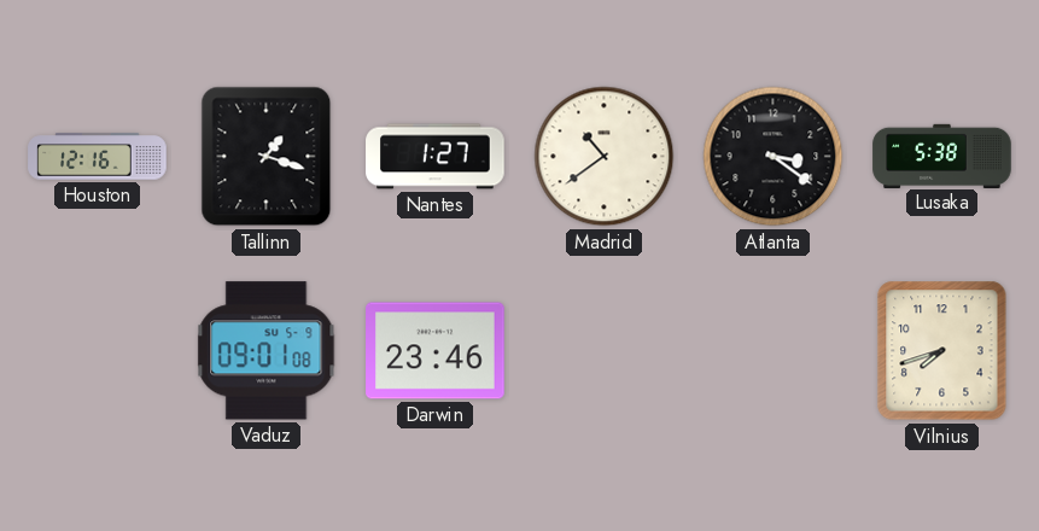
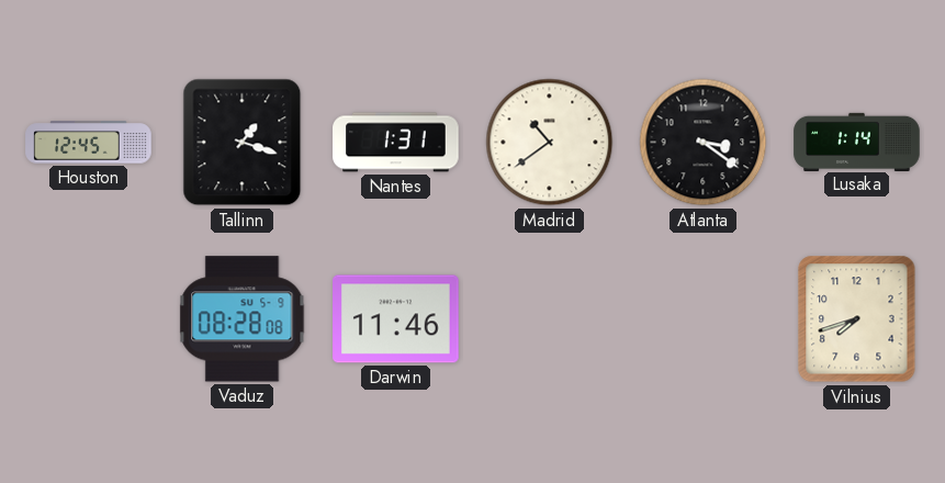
Houston: 12:16 -> 12:45
Nantes: 1:27 -> 1:31
Lusaka: 5:38 -> 1:14
Vaduz: 09:01 -> 08:28
Darwin: 23:46 -> 11:46
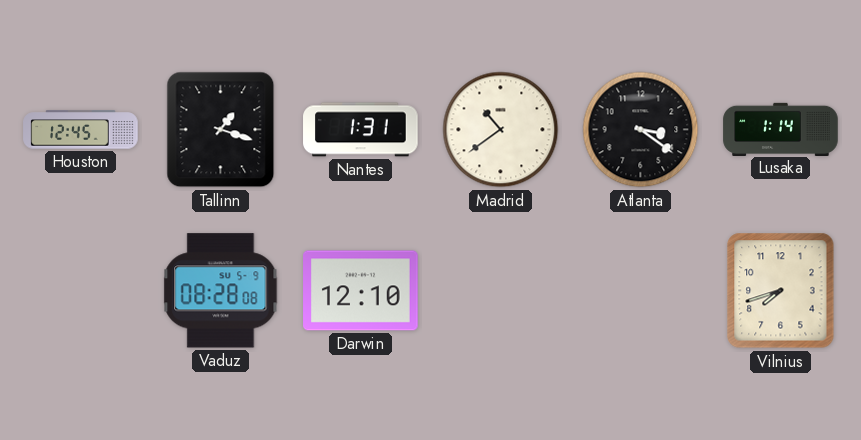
Darwin: 11:46 -> 12:10
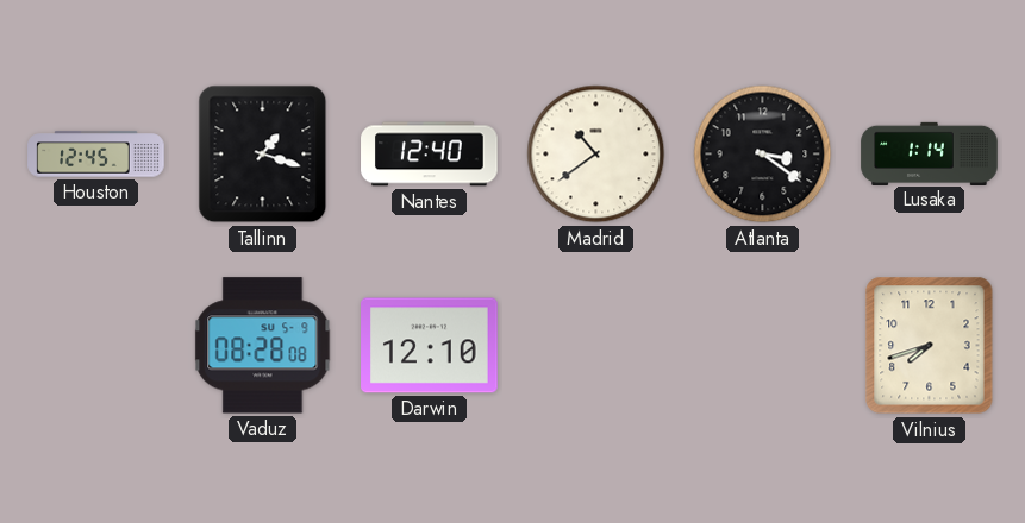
Nantes: 1:31 -> 12:40
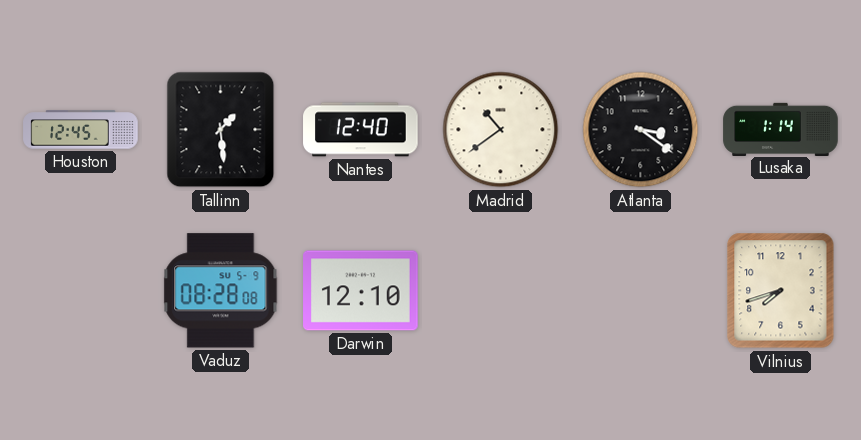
Tallinn: 1:18 -> 1:29
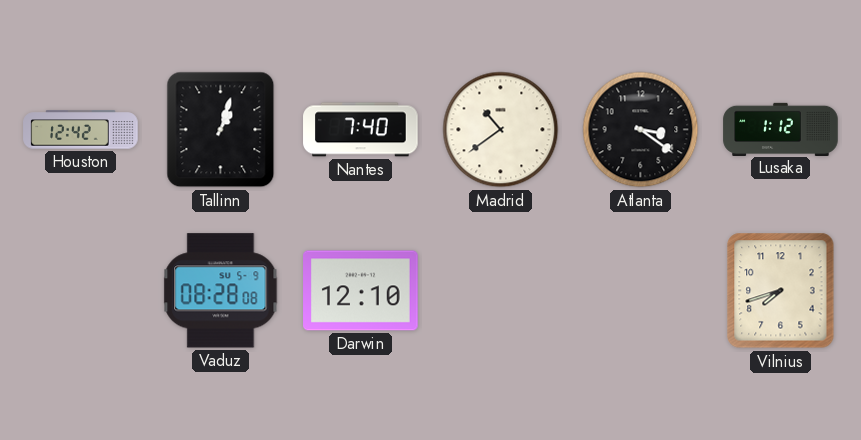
Houston: 12:45 -> 12:42
Tallinn: 1:29 -> 1:03
Nantes: 12:40 -> 7:40
Lusaka: 1:14 -> 1:12
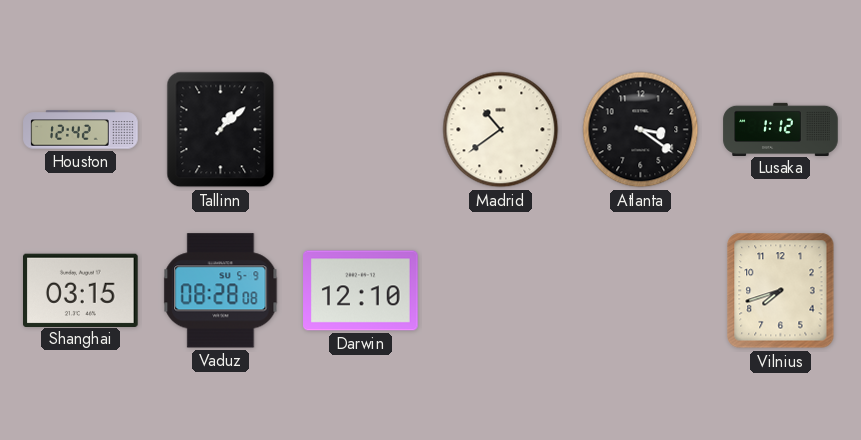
Tallinn: 1:03 -> 1:08
Nantes: 7:40 -> none
Shanghai: none -> 03:15
